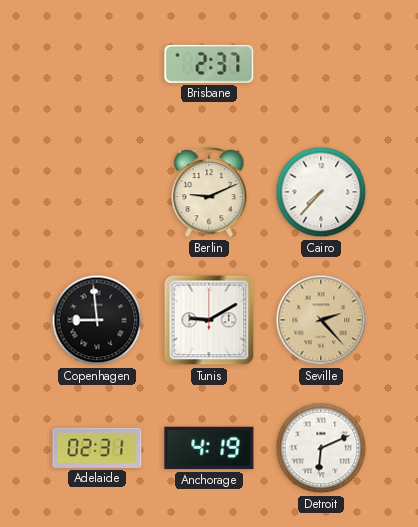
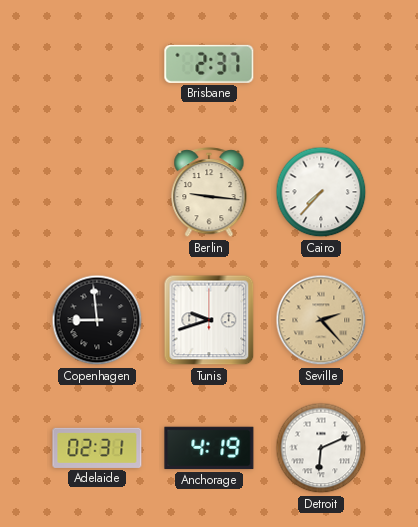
Berlin: 9:11 -> 9:16
Tunis: 9:10 -> 9:42
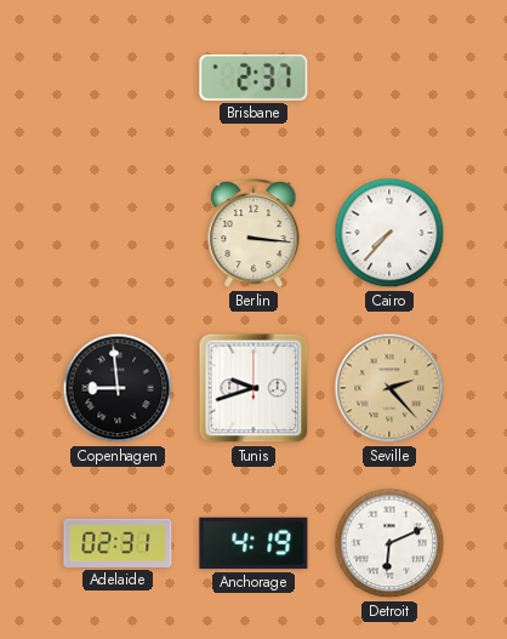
Berlin: 9:16 -> 3:16
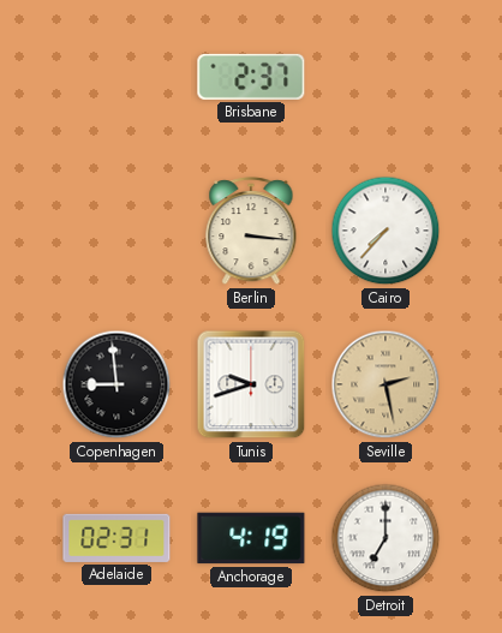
Seville: 2:23 -> 2:28
Detroit: 6:11 -> 7:00
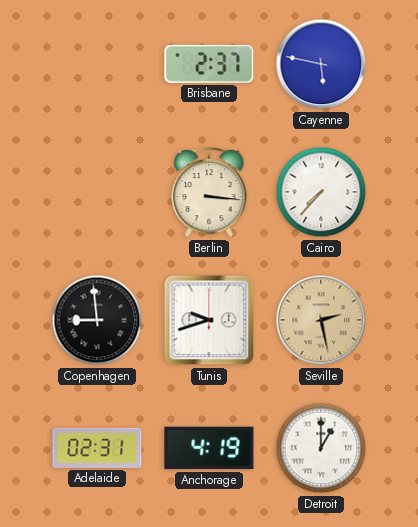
Cayenne: none -> 5:47
Detroit: 7:00 -> 1:00
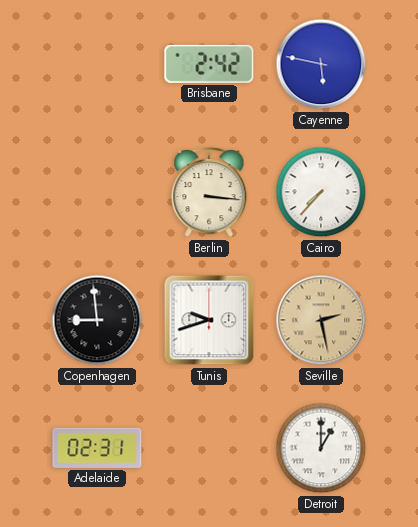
Brisbane: 2:37 -> 2:42
Anchorage: 4:19 -> none
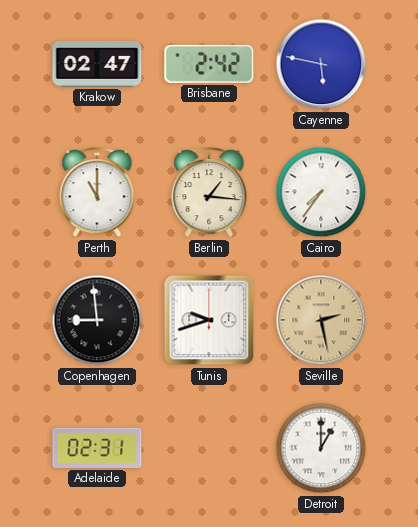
Krakow: none -> 02:47
Perth: none -> 11:00
Berlin: 3:16 -> 1:16
Cairo: 7:37 -> 7:36
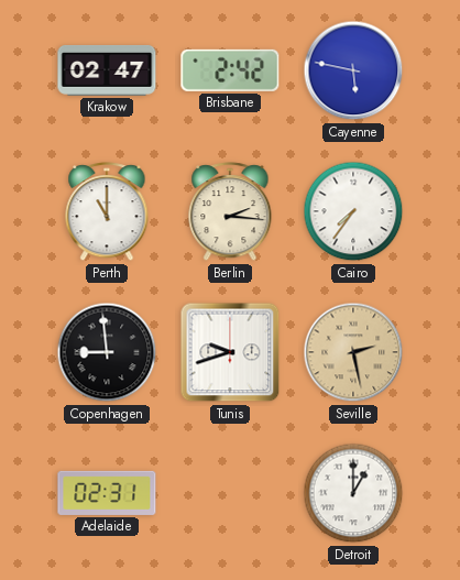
Berlin: 1:16 -> 2:16
